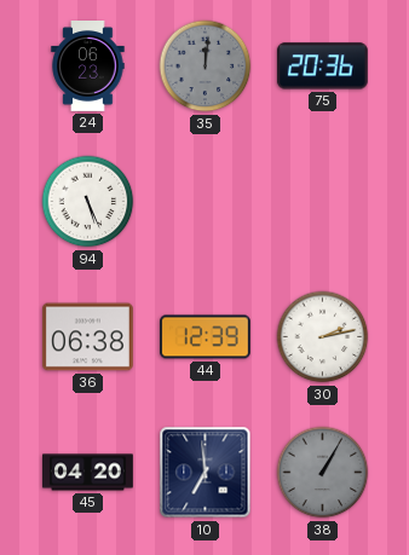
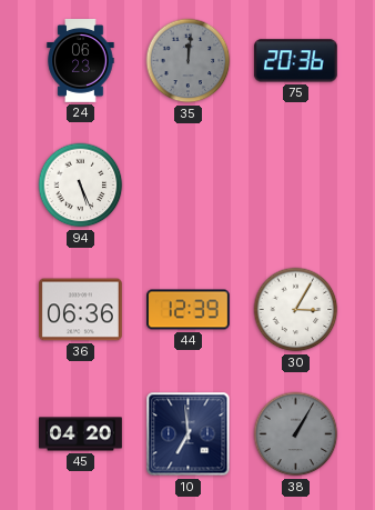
36: 06:38 -> 06:36
30: 2:13 -> 3:05
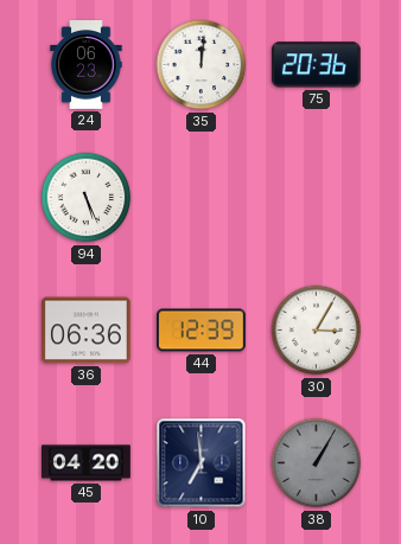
35 dial: grey -> white
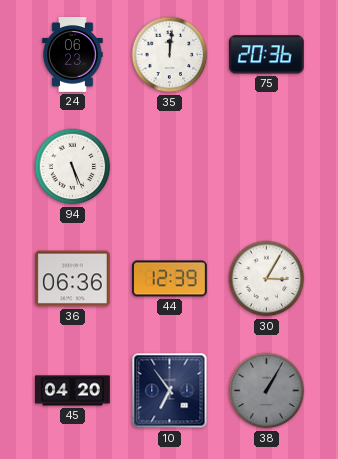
10: 6:59 -> 6:54
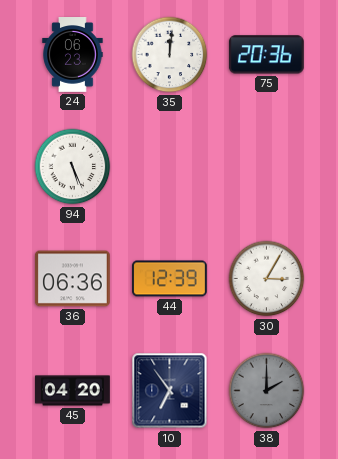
38: 1:05 -> 2:00
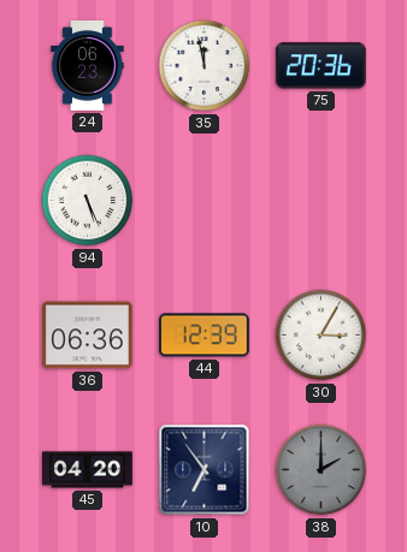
35: 12:01 -> 11:58
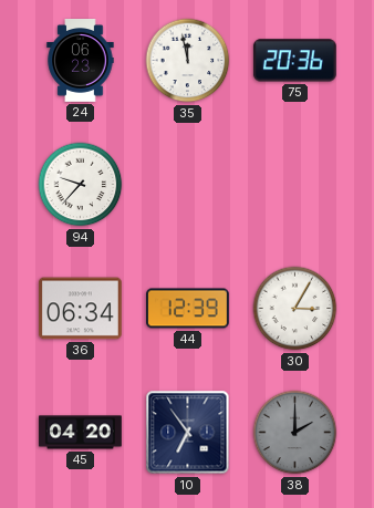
94: 5:26 -> 9:37
36: 06:36 -> 06:34
